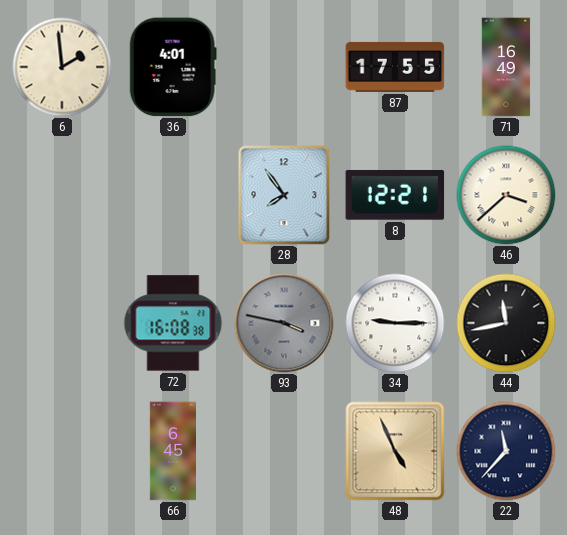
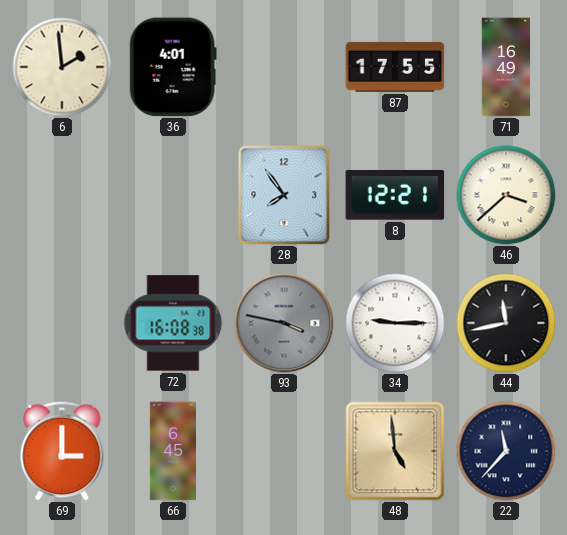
69: none -> 3:00
48: 4:56 -> 4:59
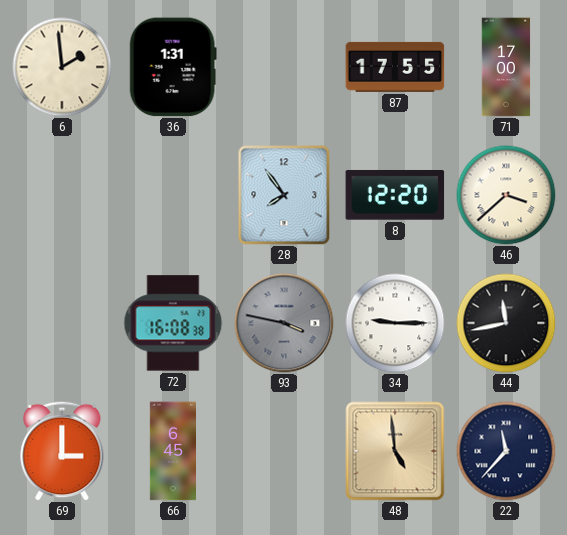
36: 4:01 -> 1:31
71: 16:49 -> 17:00
8: 12:21 -> 12:20
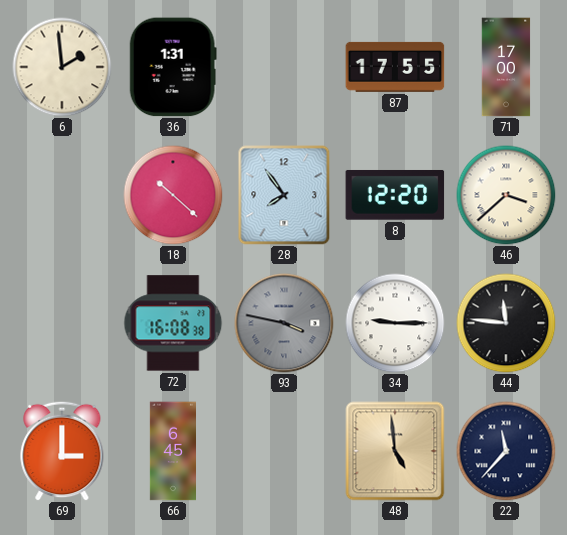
18: none -> 10:22
44: 11:43 -> 11:46
